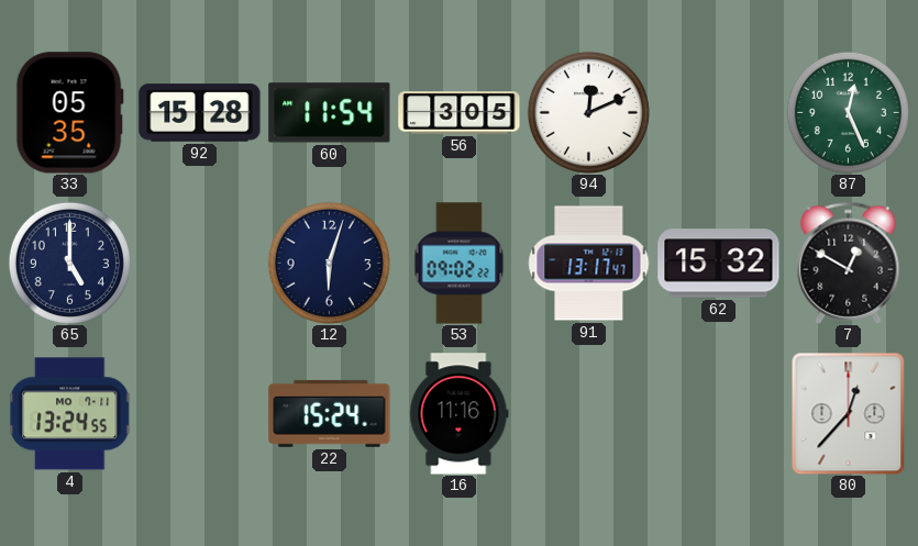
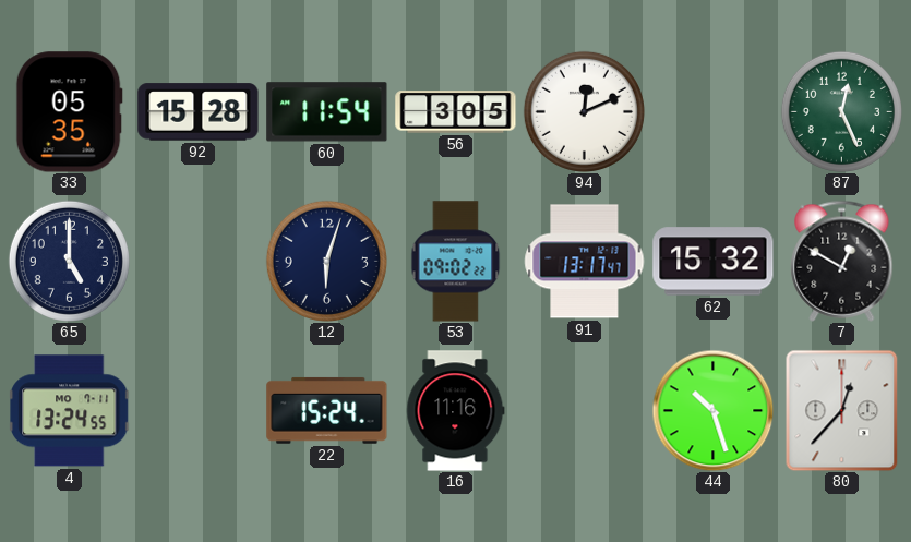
44: none -> 10:27
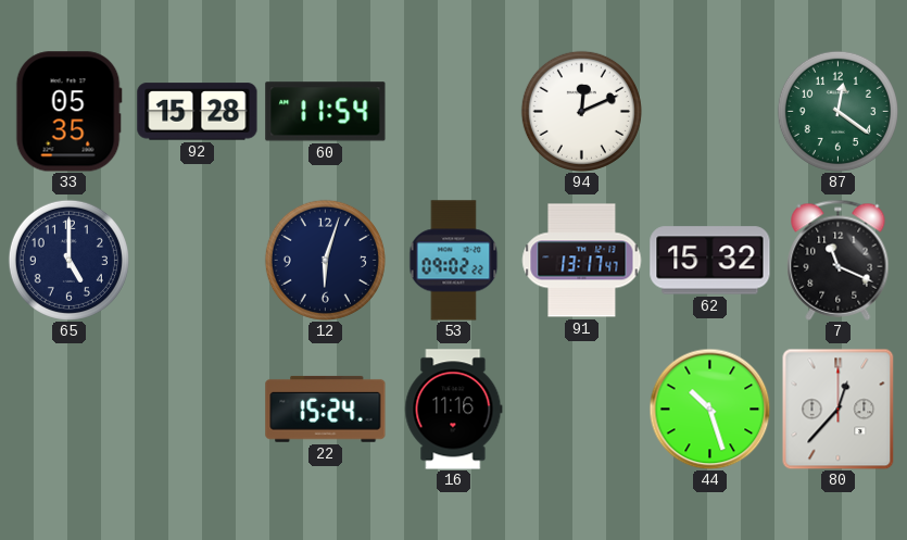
56: 3:05 -> none
87: 12:26 -> 12:21
7: 12:50 -> 11:19
4: 13:24 -> none
